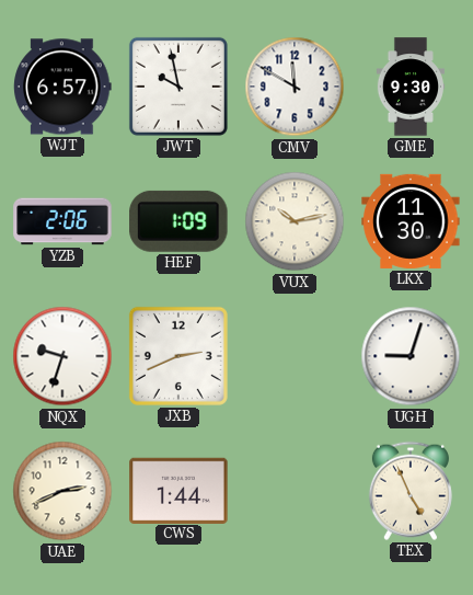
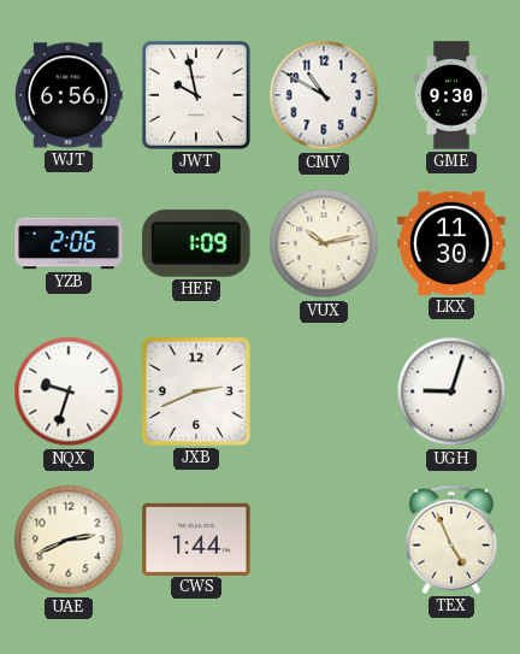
WJT: 6:57 -> 6:56
CMV: 11:50 -> 10:50
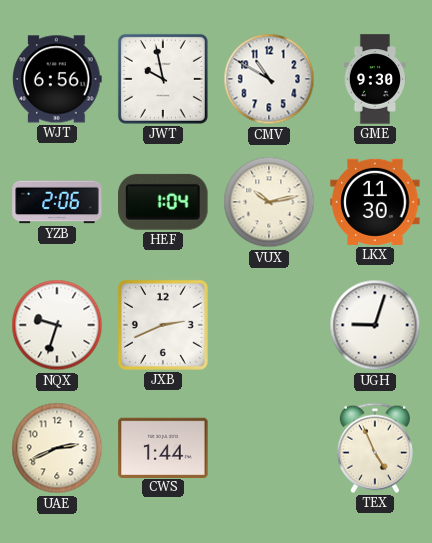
HEF: 1:09 -> 1:04
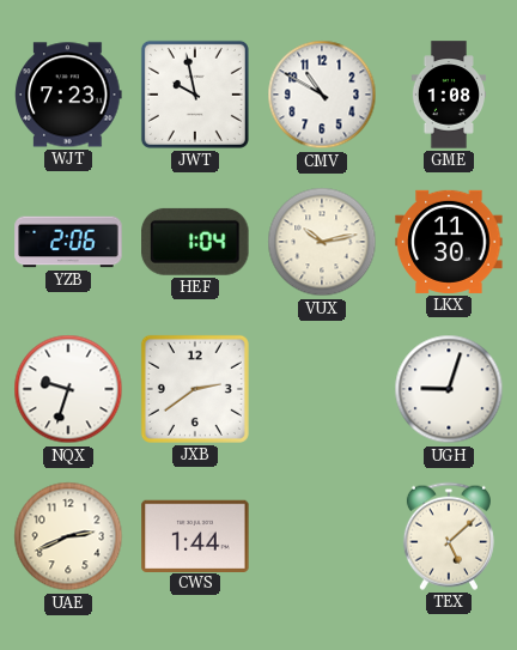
WJT: 6:56 -> 7:23
GME: 9:30 -> 1:08
JXB: 2:41 -> 2:39
TEX: 4:56 -> 5:08
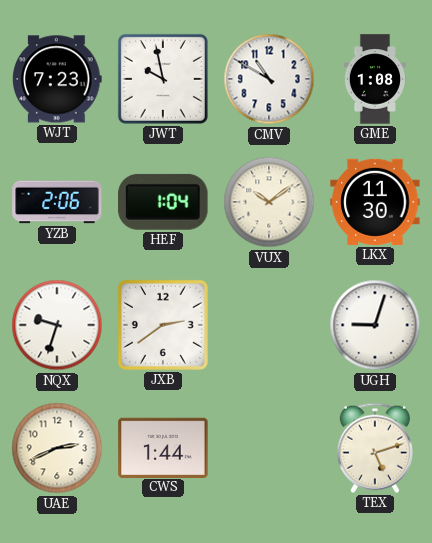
VUX: 10:13 -> 10:09
TEX: 5:08 -> 5:12
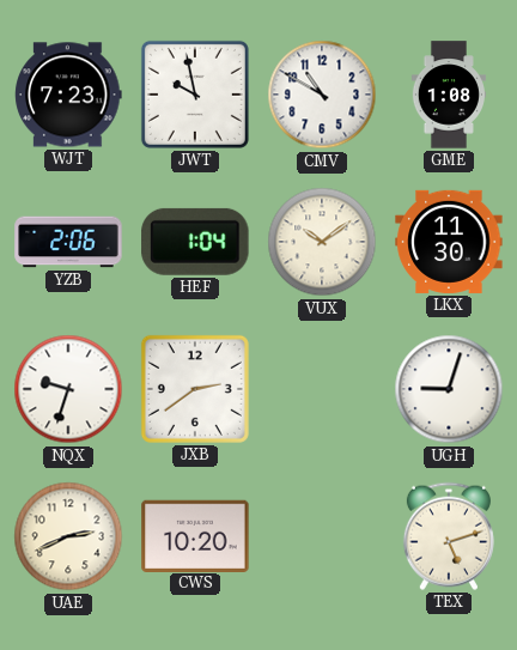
CWS: 1:44 -> 10:20
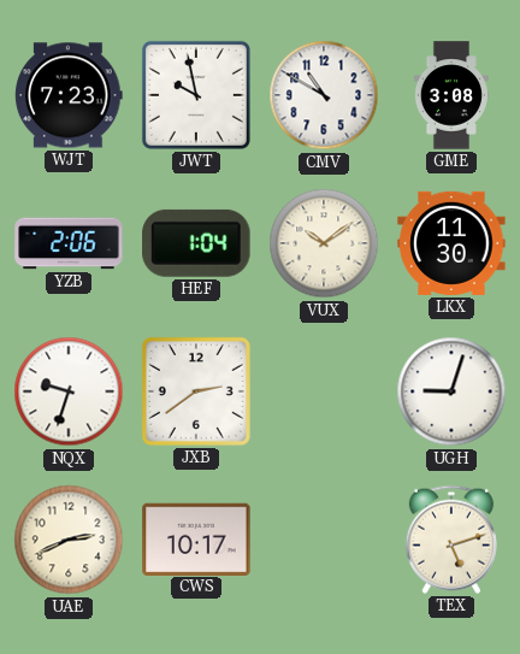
GME: 1:08 -> 3:08
CWS: 10:20 -> 10:17
